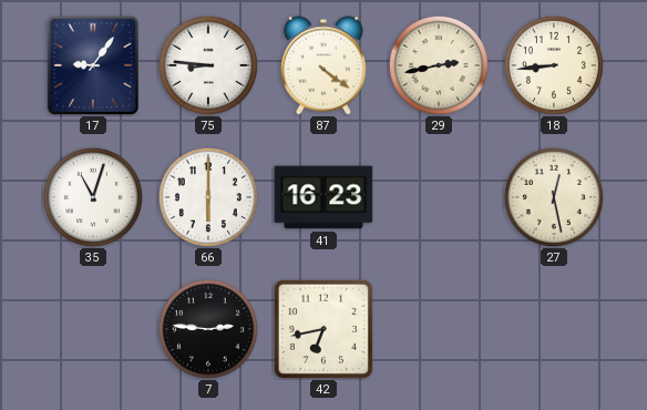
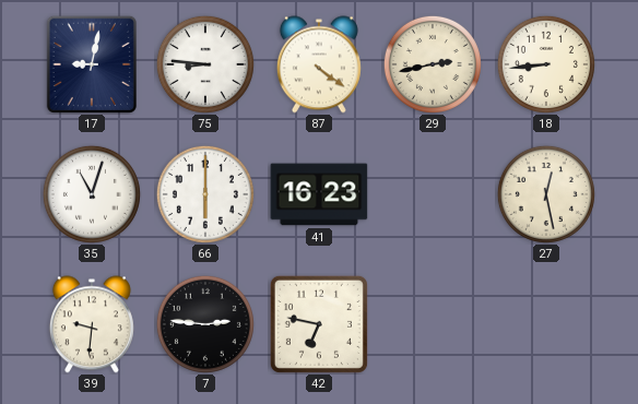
17: 9:06 -> 9:02
39: none -> 9:31
42: 6:43 -> 6:47
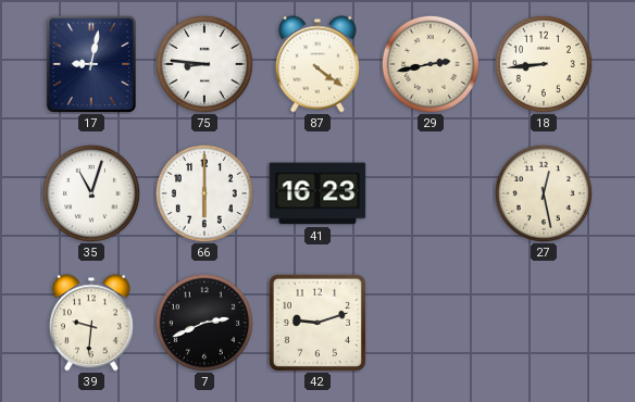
7: 2:46 -> 2:41
42: 6:47 -> 9:12
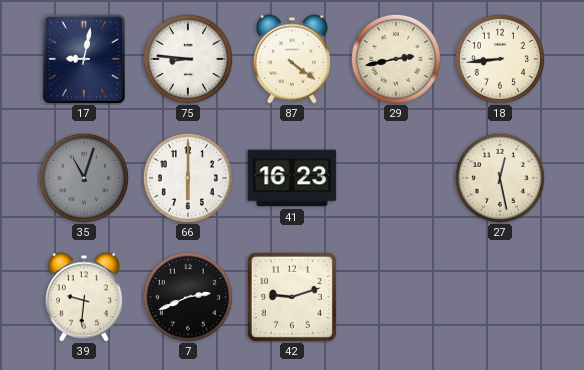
35 dial: white -> grey
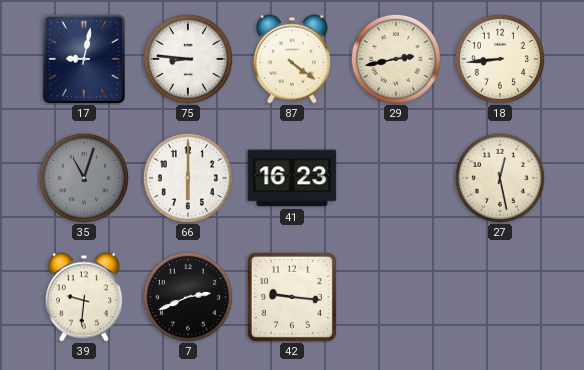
42: 9:12 -> 9:16
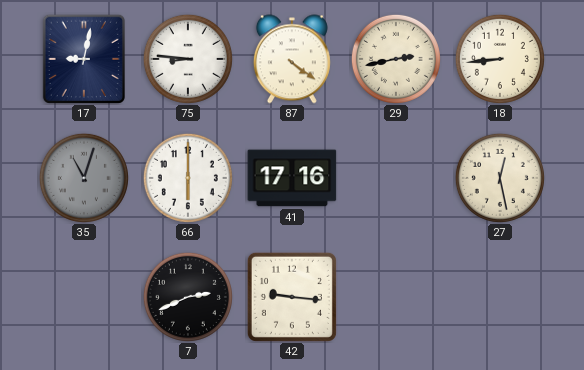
41: 16:23 -> 17:16
39: 9:31 -> none
